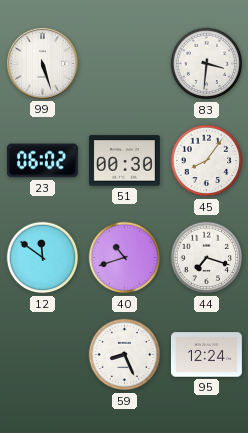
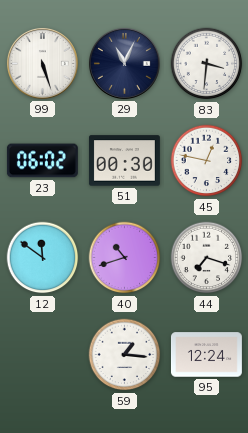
29: none -> 11:04
45: 8:06 -> 12:47
59: 8:26 -> 1:16
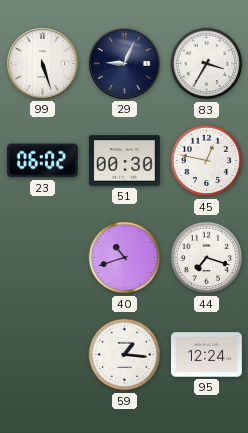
29: 11:04 -> 9:04
83: 3:31 -> 3:35
12: 11:51 -> none
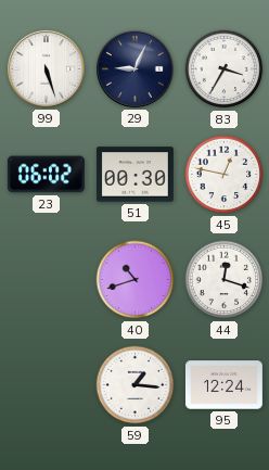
44: 7:18 -> 12:18
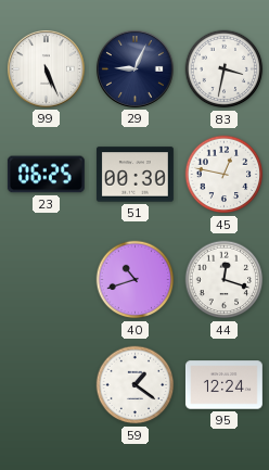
99: 5:27 -> 5:26
83: 3:35 -> 3:32
23: 06:02 -> 06:25
59: 1:16 -> 1:21
